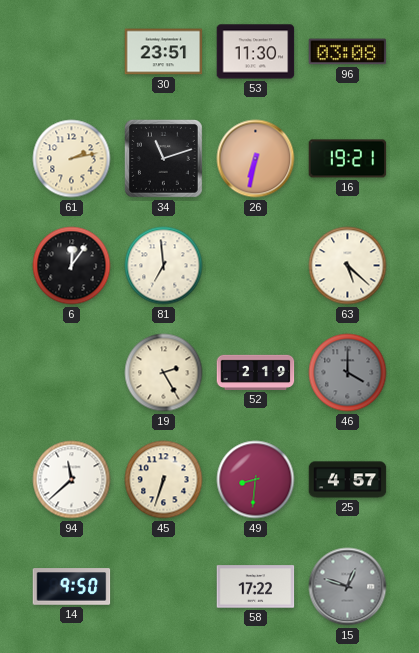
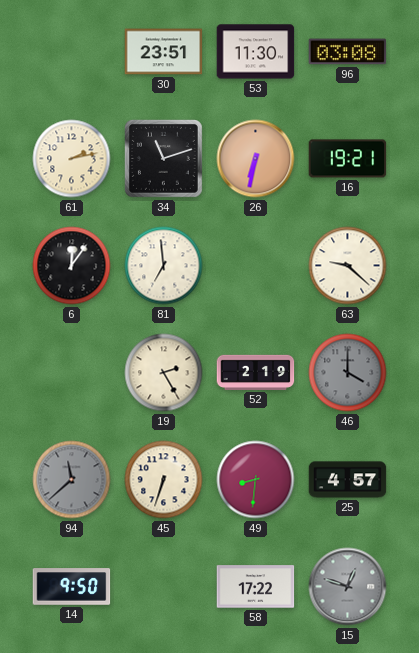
63: 5:22 -> 9:22
94 dial: white -> grey
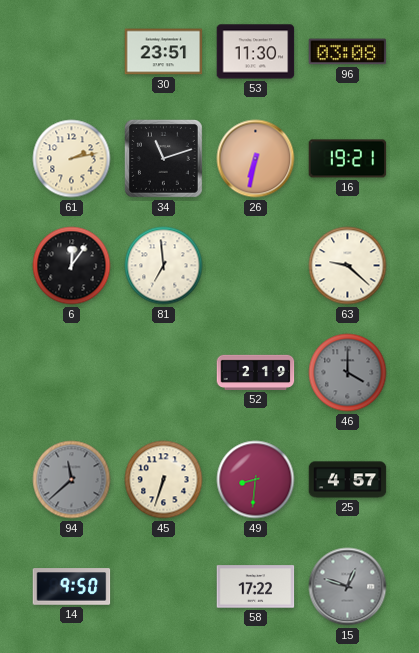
19: 2:25 -> none
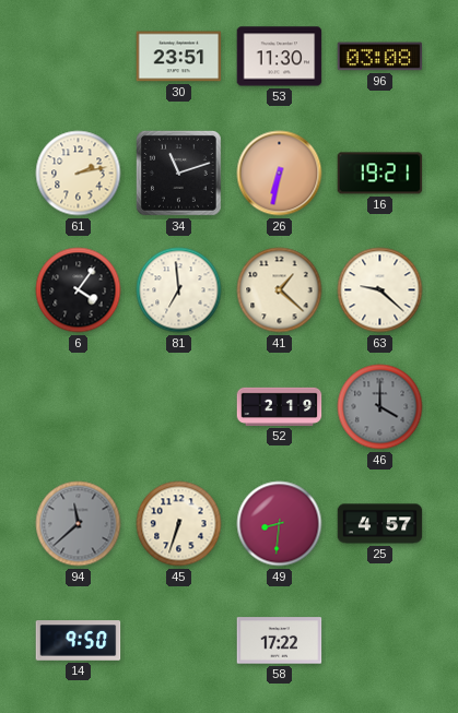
6: 12:06 -> 4:06
41: none -> 1:22
15: 12:48 -> none
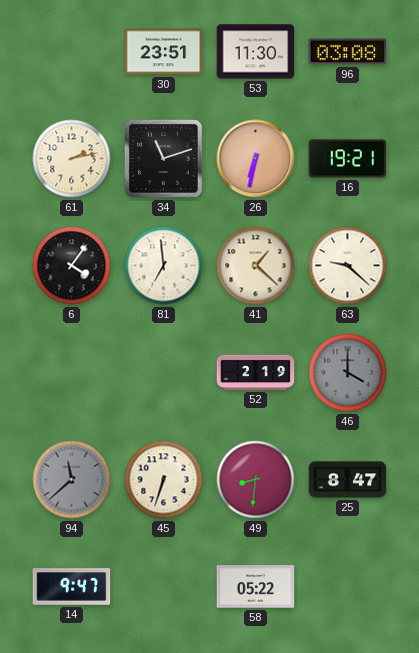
25: 4:57 -> 8:47
14: 9:50 -> 9:47
58: 17:22 -> 05:22
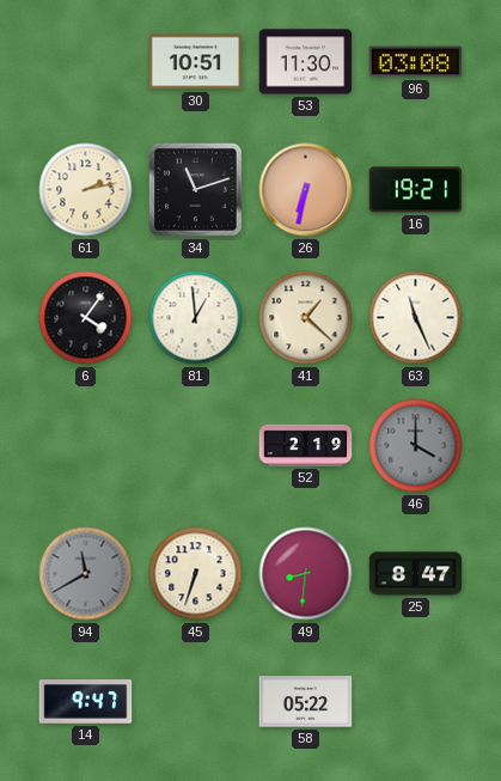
30: 23:51 -> 10:51
81: 6:59 -> 12:59
63: 9:22 -> 11:26
94: 11:38 -> 11:40
